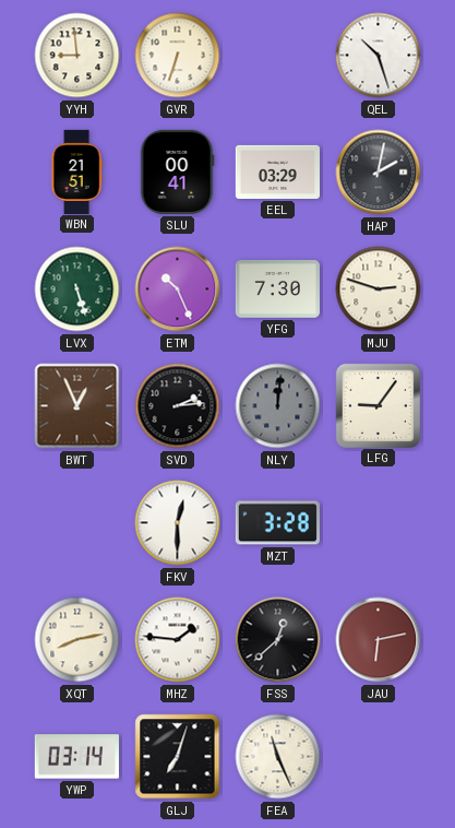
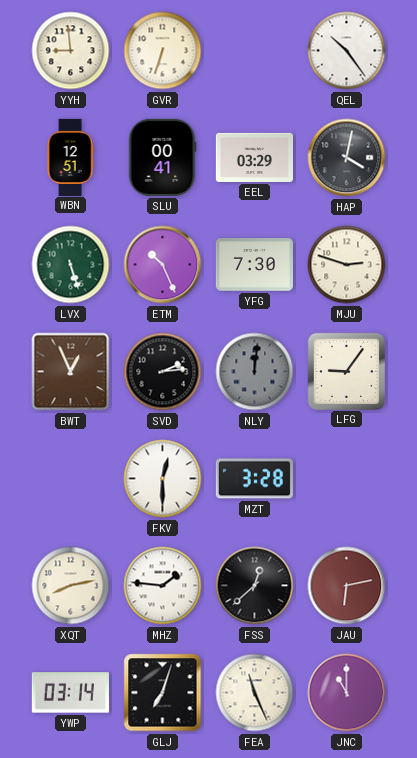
QEL: 10:27 -> 10:24
WBN: 21:51 -> 12:51
HAP: 2:02 -> 4:02
JNC: none -> 11:00
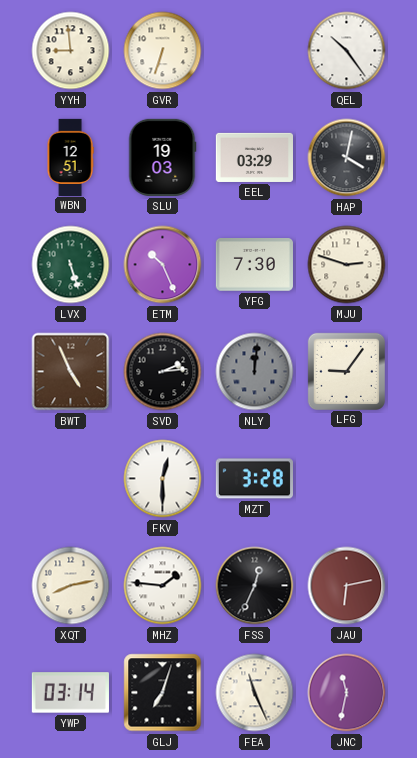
SLU: 00:41 -> 19:03
BWT: 12:56 -> 4:56
FSS: 12:38 -> 12:34
JNC: 11:00 -> 11:32
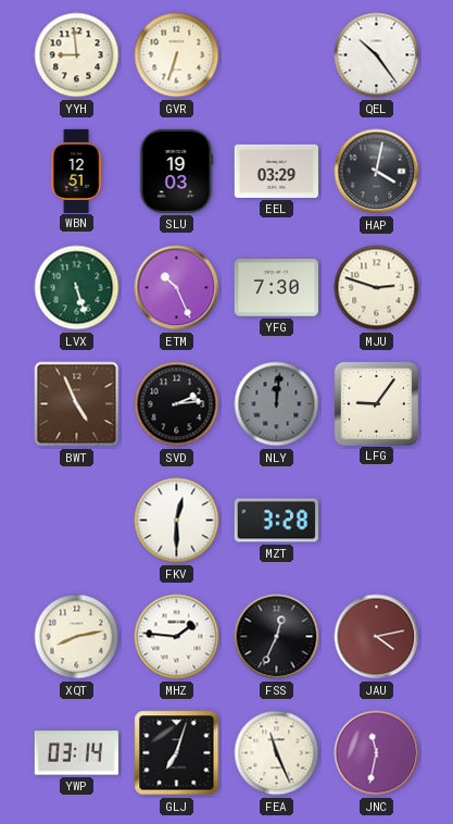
JAU: 6:13 -> 4:13
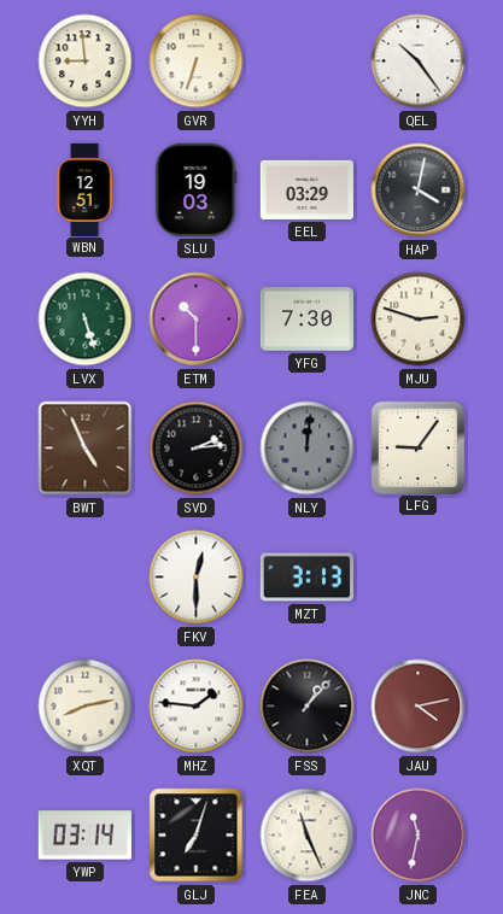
ETM: 10:26 -> 10:30
MZT: 3:28 -> 3:13
FSS: 12:34 -> 1:07
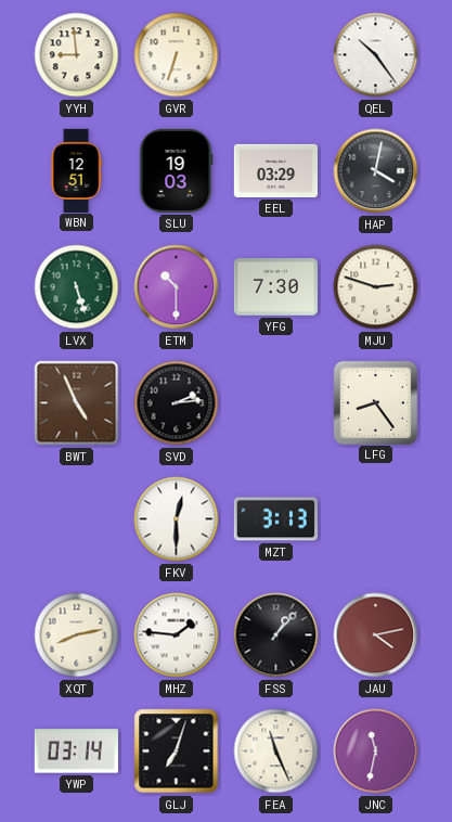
NLY: 12:01 -> none
LFG: 9:06 -> 8:24
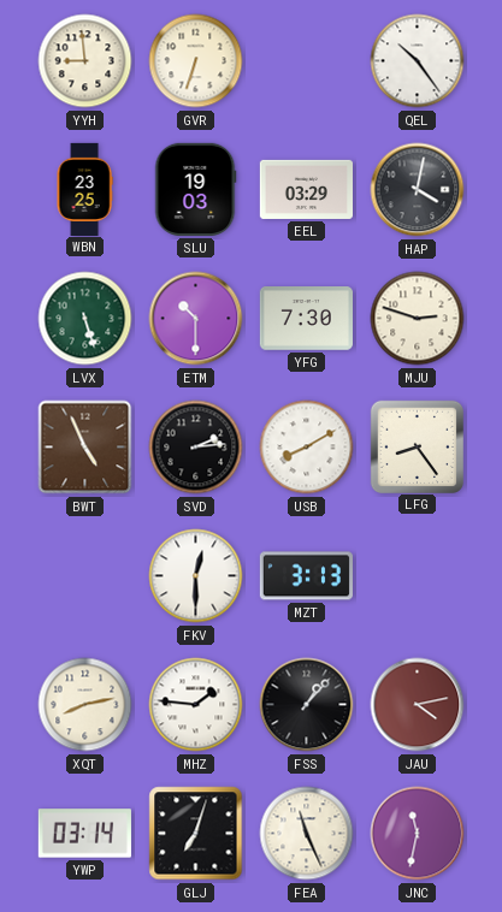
WBN: 12:51 -> 23:25
USB: none -> 8:10
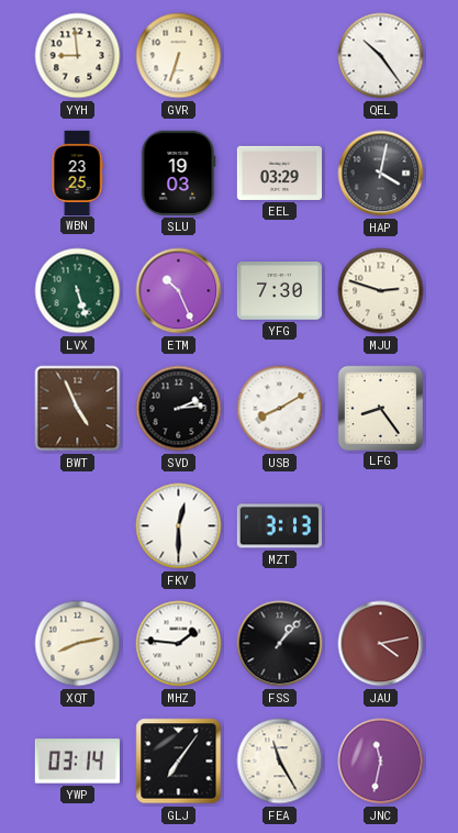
ETM: 10:30 -> 10:26
GLJ: 7:03 -> 7:06
FEA: 11:26 -> 11:25
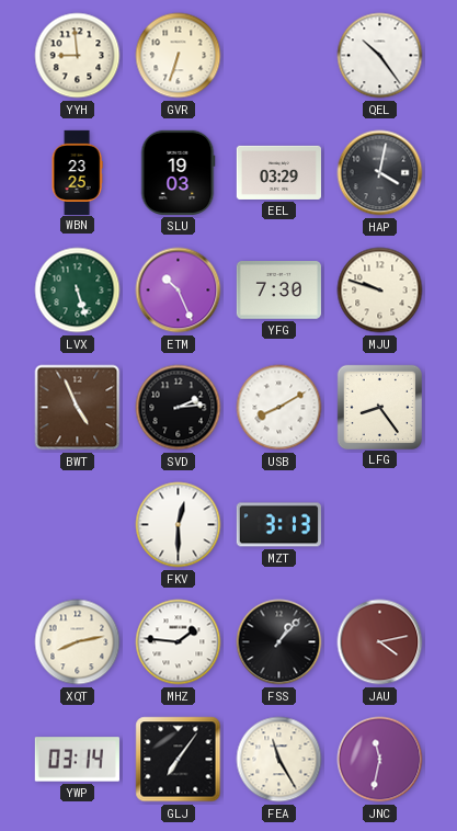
MJU: 2:48 -> 9:48
